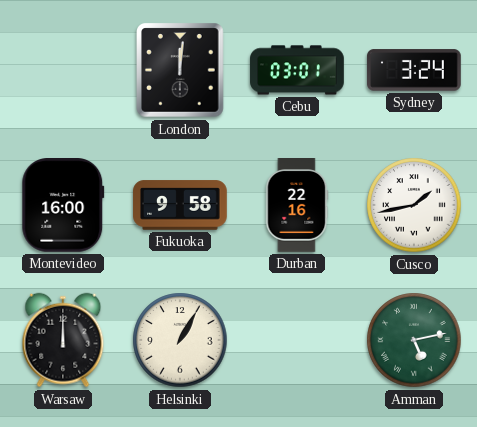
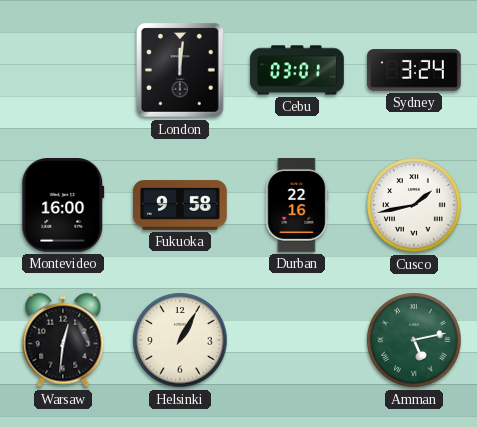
Warsaw: 12:00 -> 12:31
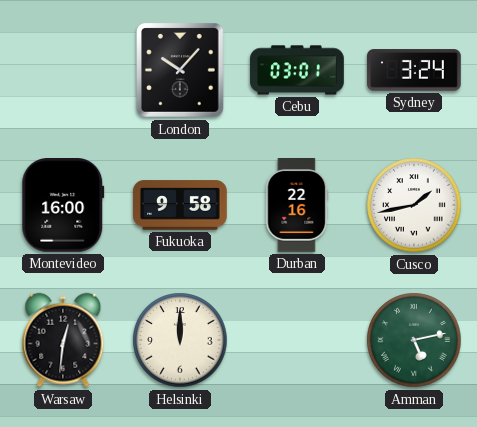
London: 12:01 -> 10:07
Helsinki: 1:05 -> 12:00
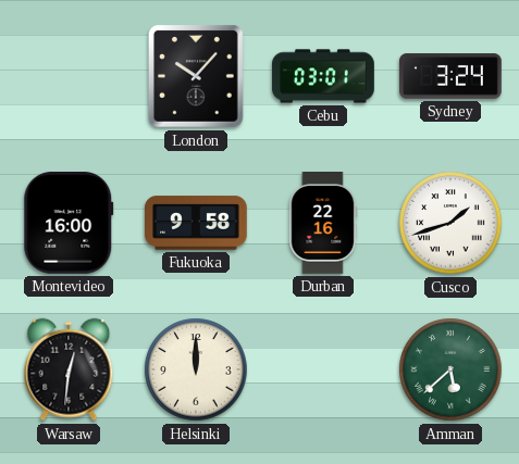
Cusco: 1:43 -> 1:42
Amman: 5:13 -> 5:38
